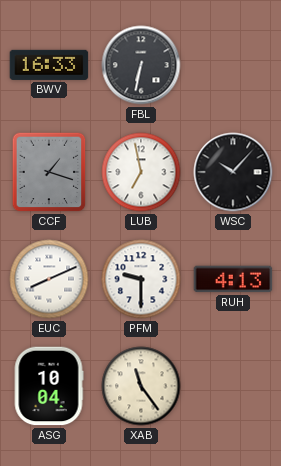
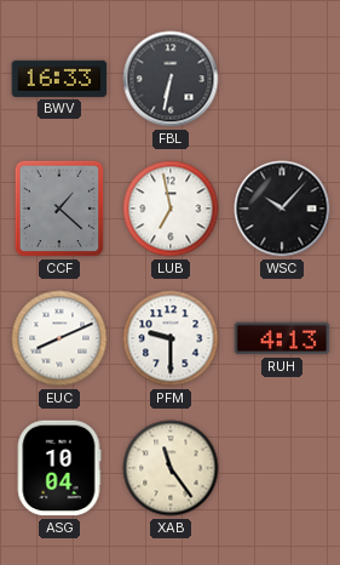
CCF: 1:18 -> 1:22
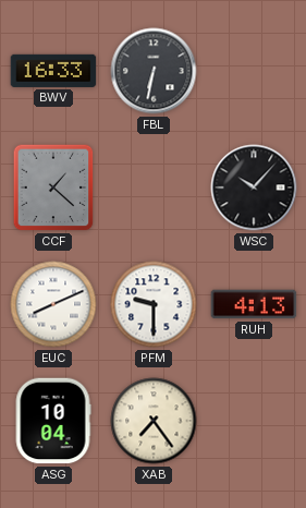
LUB: 6:58 -> none
XAB: 11:24 -> 7:24
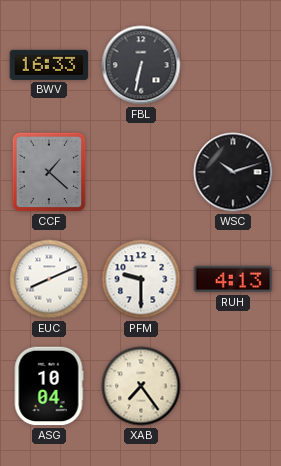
WSC: 10:07 -> 10:12
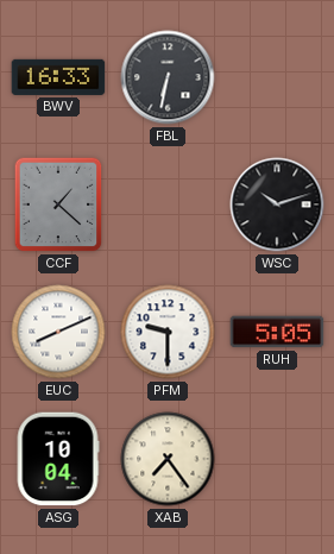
RUH: 4:13 -> 5:05
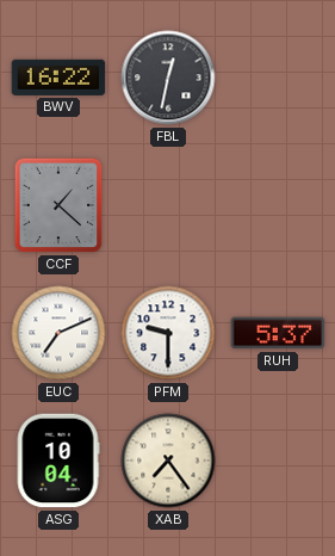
BWV: 16:33 -> 16:22
FBL: 6:32 -> 12:32
WSC: 10:12 -> none
EUC: 8:11 -> 7:11
RUH: 5:05 -> 5:37
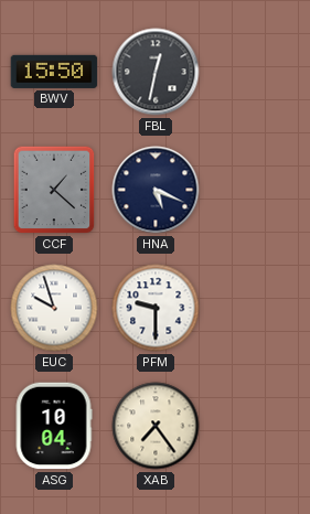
BWV: 16:22 -> 15:50
HNA: none -> 5:19
EUC: 7:11 -> 9:57
RUH: 5:37 -> none
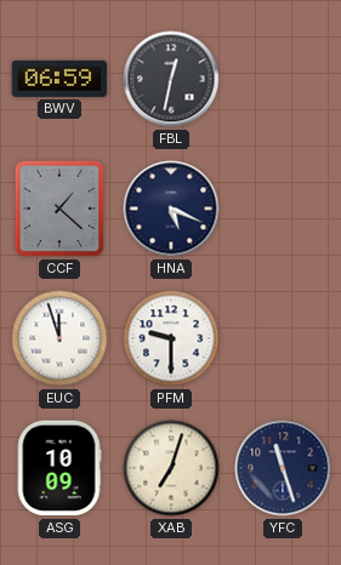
BWV: 15:50 -> 06:59
EUC: 9:57 -> 11:57
ASG: 10:04 -> 10:09
XAB: 7:24 -> 7:03
YFC: none -> 11:27
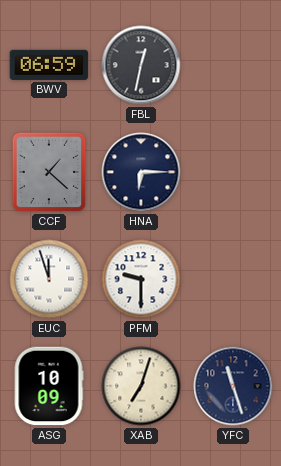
HNA: 5:19 -> 6:15
